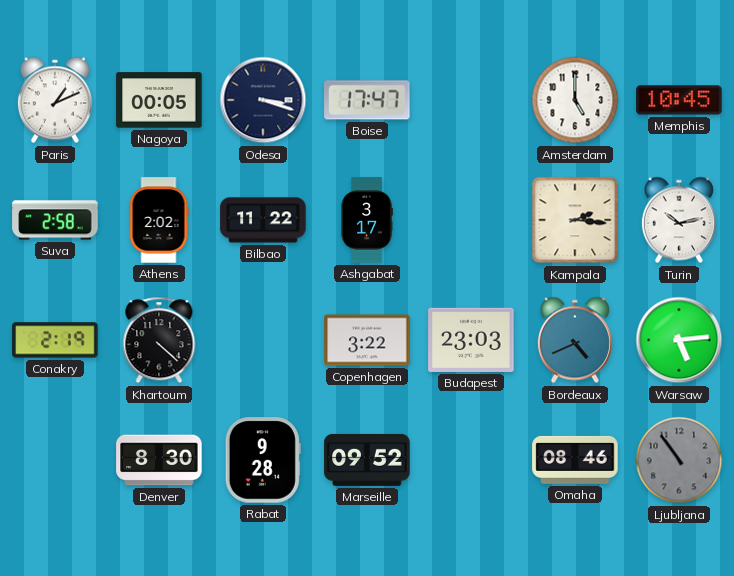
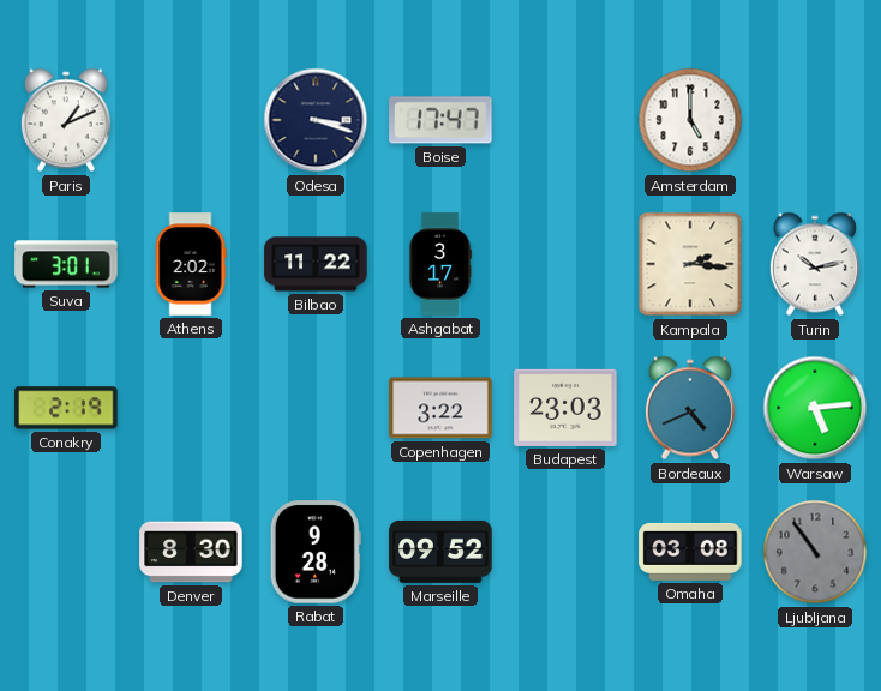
Nagoya: 00:05 -> none
Memphis: 10:45 -> none
Suva: 2:58 -> 3:01
Khartoum: 4:22 -> none
Omaha: 08:46 -> 03:08
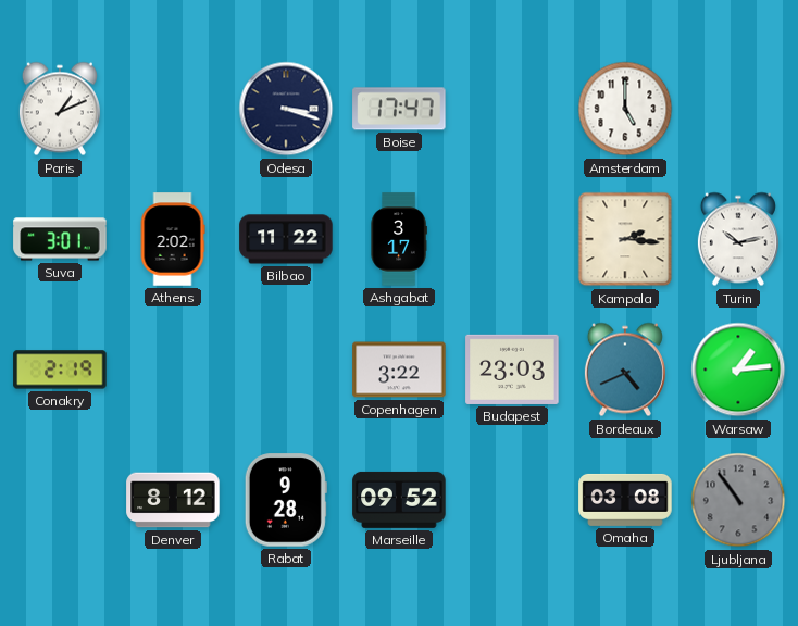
Warsaw: 5:14 -> 1:14
Denver: 8:30 -> 8:12
